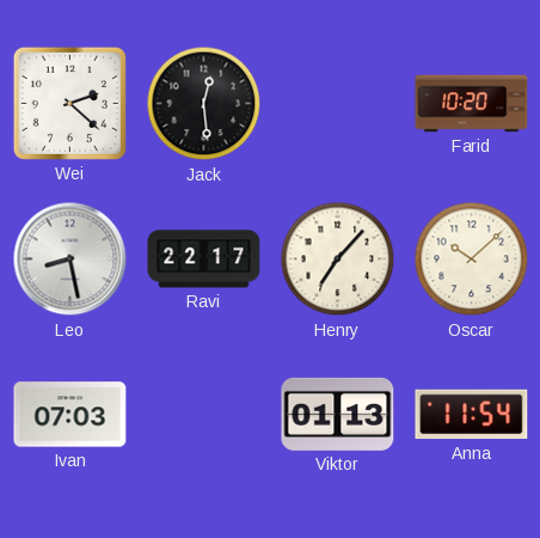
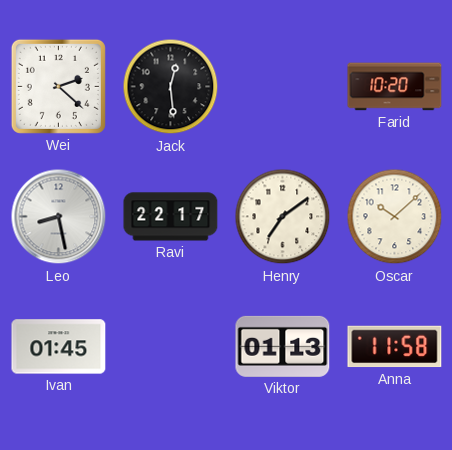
Henry: 7:07 -> 7:09
Ivan: 07:03 -> 01:45
Anna: 11:54 -> 11:58
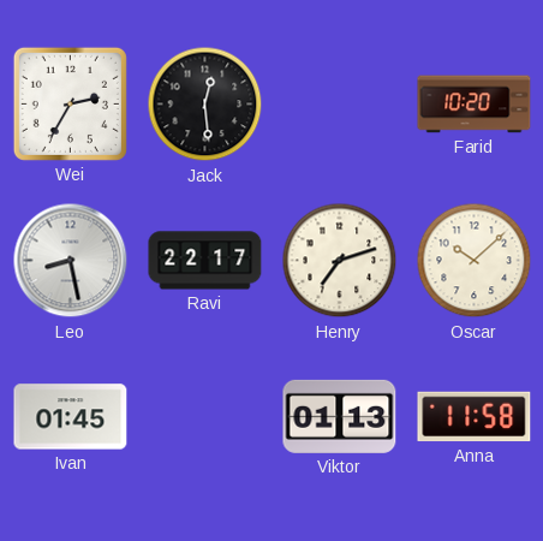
Wei: 2:22 -> 2:35
Henry: 7:09 -> 7:12
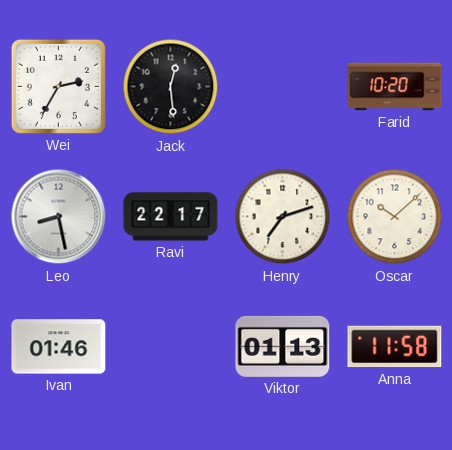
Ivan: 01:45 -> 01:46
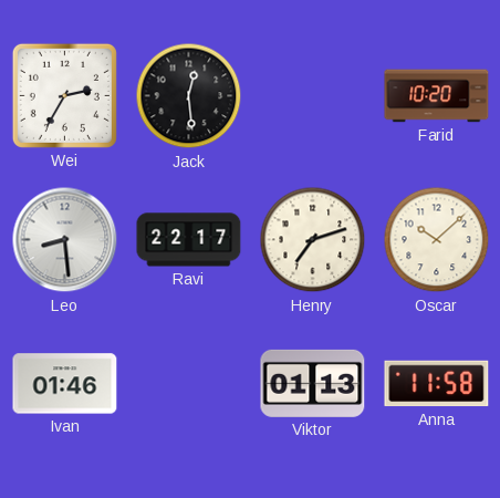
Leo: 8:28 -> 8:29
